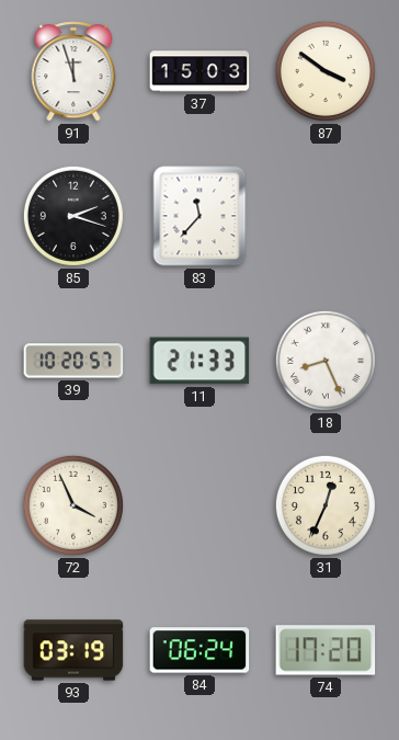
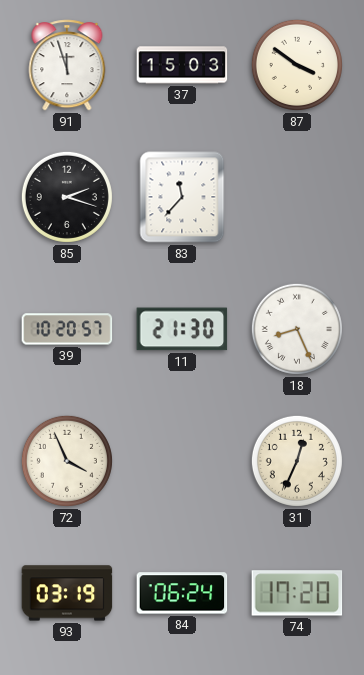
11: 21:33 -> 21:30
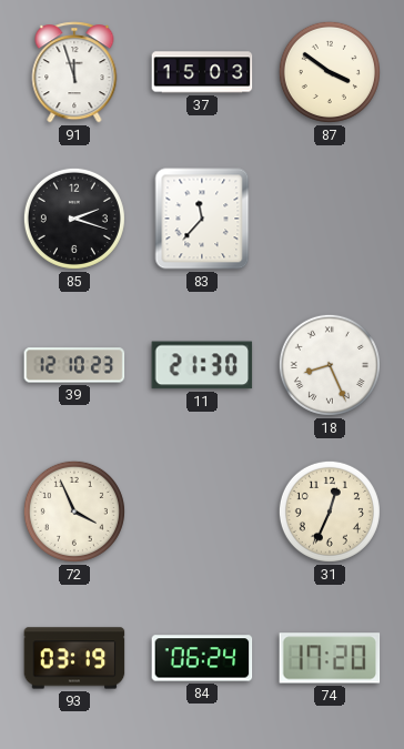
39: 10:20 -> 12:10
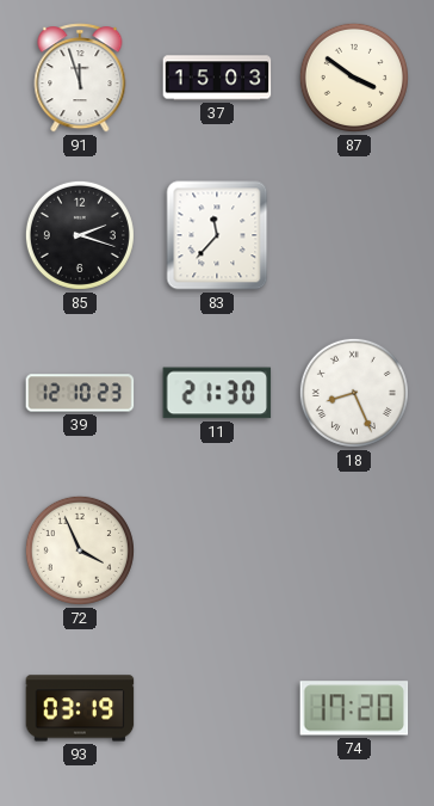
31: 12:34 -> none
84: 06:24 -> none
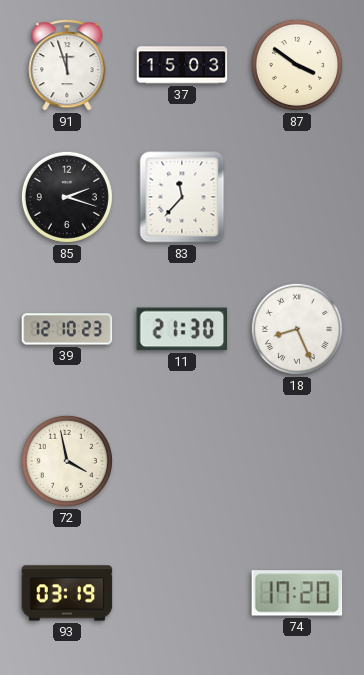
72: 3:56 -> 3:58
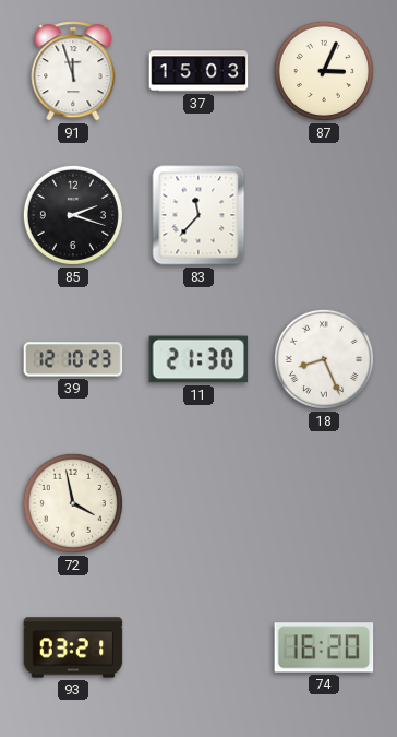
87: 3:51 -> 3:04
93: 03:19 -> 03:21
74: 17:20 -> 16:20
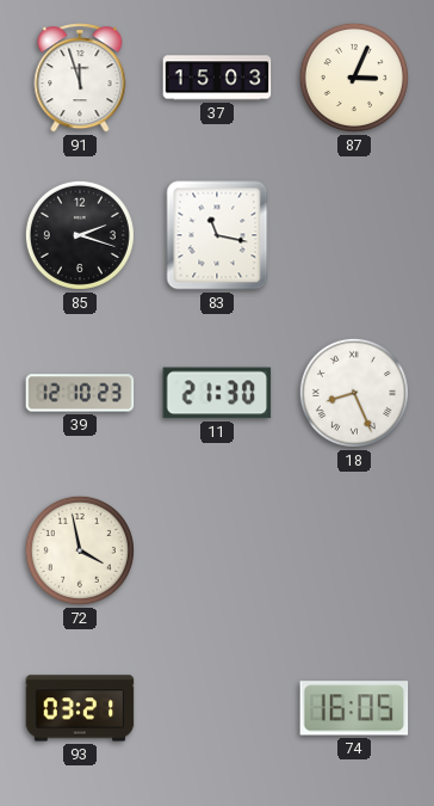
83: 11:37 -> 11:17
74: 16:20 -> 16:05
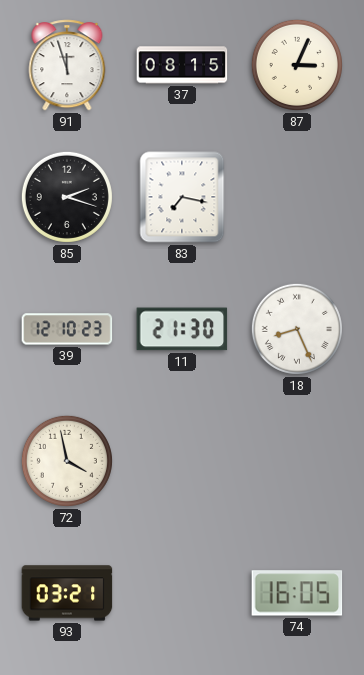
37: 15:03 -> 08:15
83: 11:17 -> 7:17
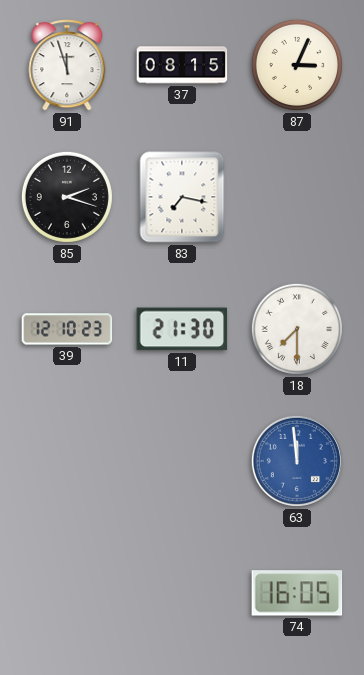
18: 8:26 -> 7:30
72: 3:58 -> none
63: none -> 11:59
93: 03:21 -> none
